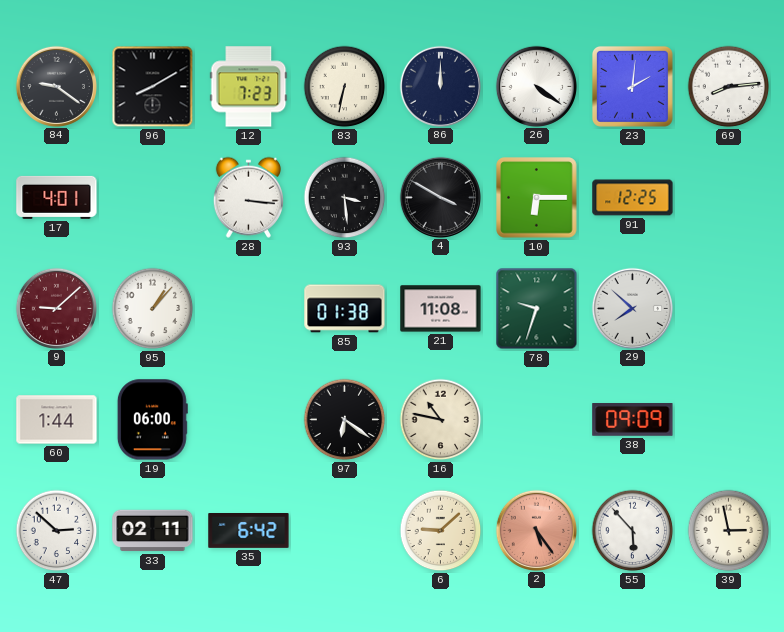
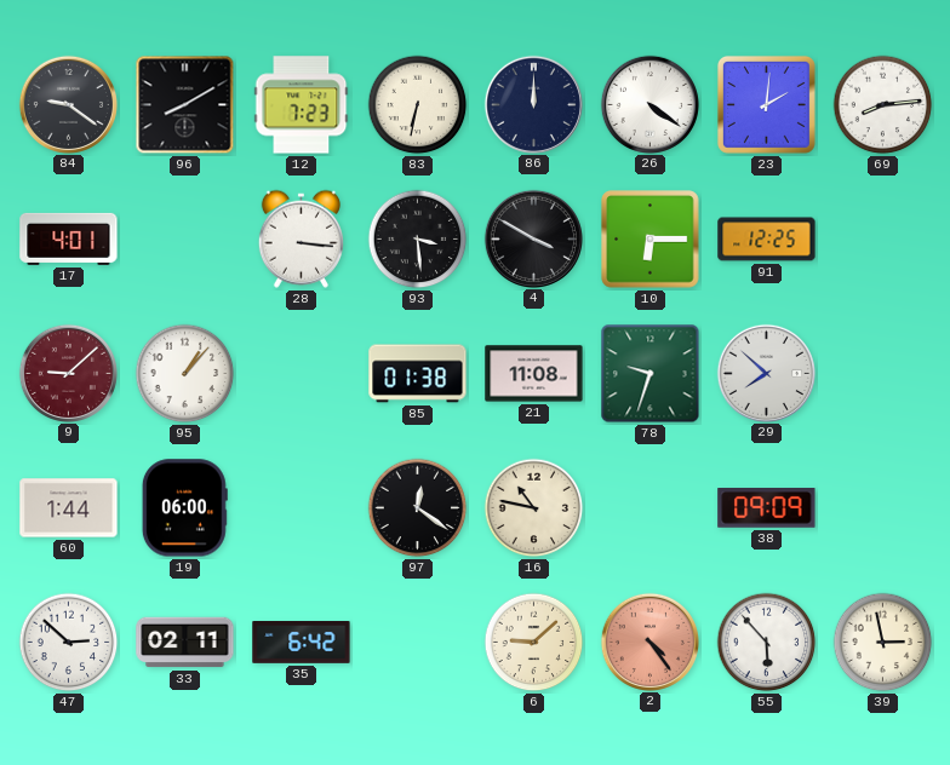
97: 6:21 -> 12:21
2: 5:24 -> 4:24
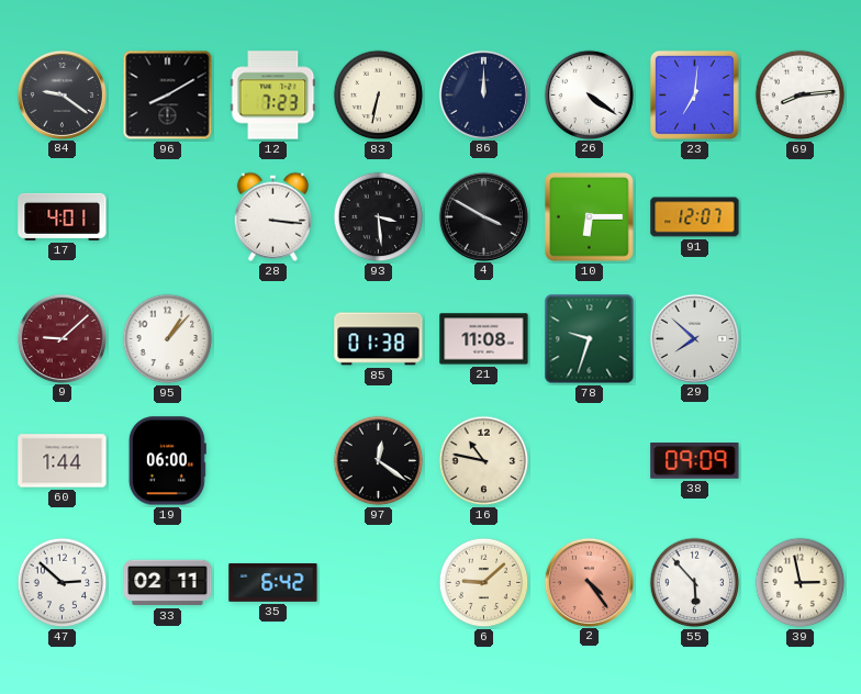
23: 2:01 -> 7:01
91: 12:25 -> 12:07
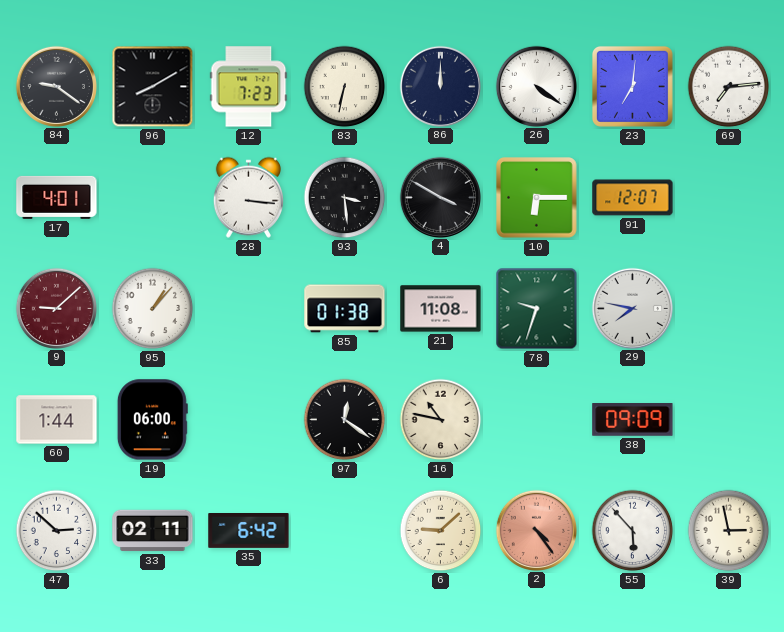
69: 8:14 -> 7:14
29: 7:52 -> 7:47
